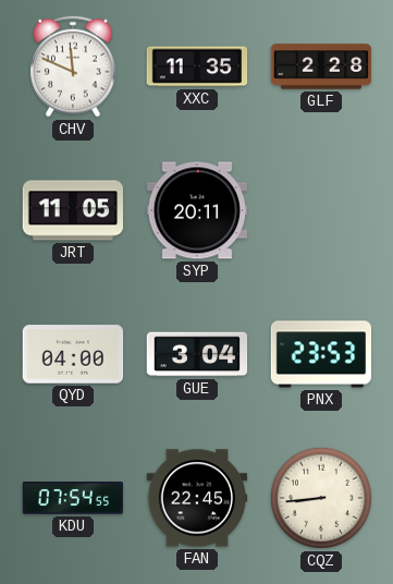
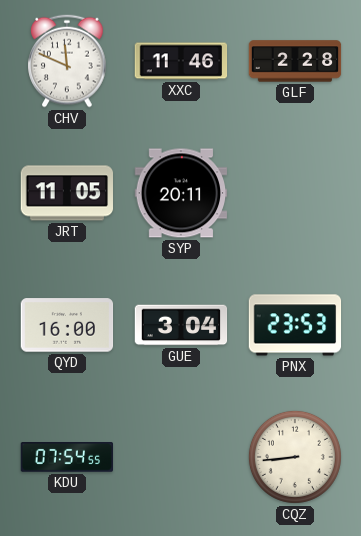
XXC: 11:35 -> 11:46
QYD: 04:00 -> 16:00
FAN: 22:45 -> none
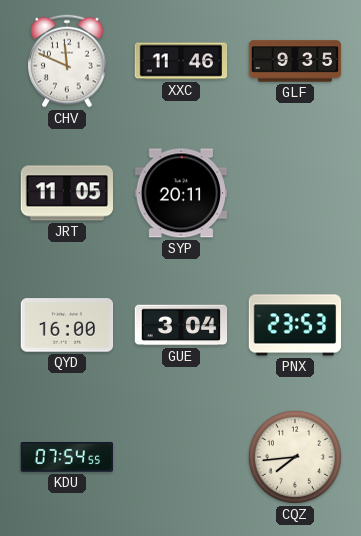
GLF: 2:28 -> 9:35
CQZ: 8:44 -> 7:44
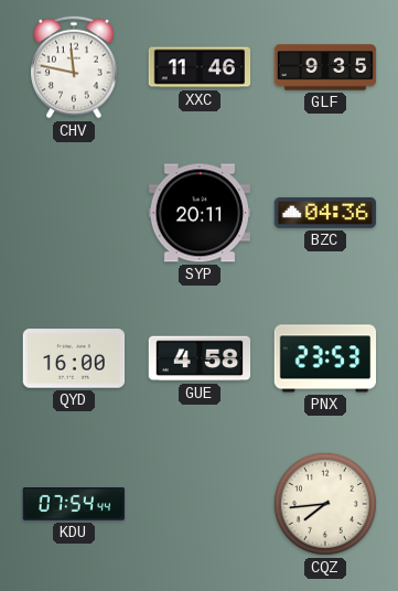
CHV: 11:49 -> 11:47
JRT: 11:05 -> none
BZC: none -> 04:36
GUE: 3:04 -> 4:58
KDU: 07:54:55 -> 07:54:44
